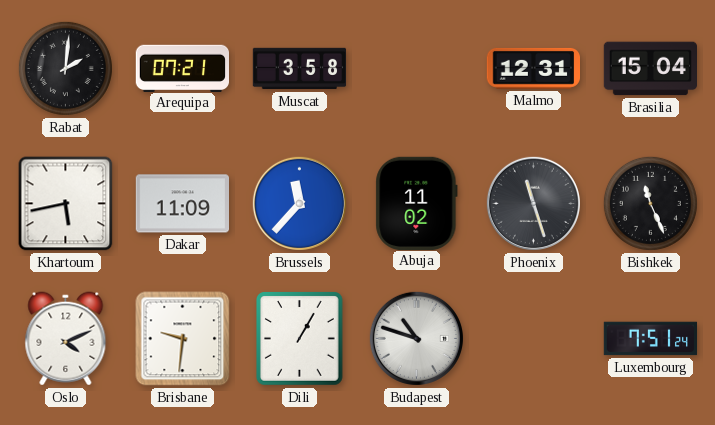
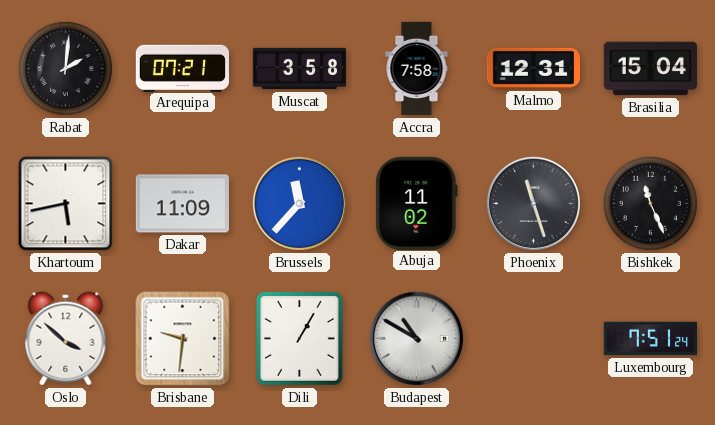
Accra: none -> 7:58
Oslo: 4:11 -> 3:52
Budapest: 10:48 -> 10:50
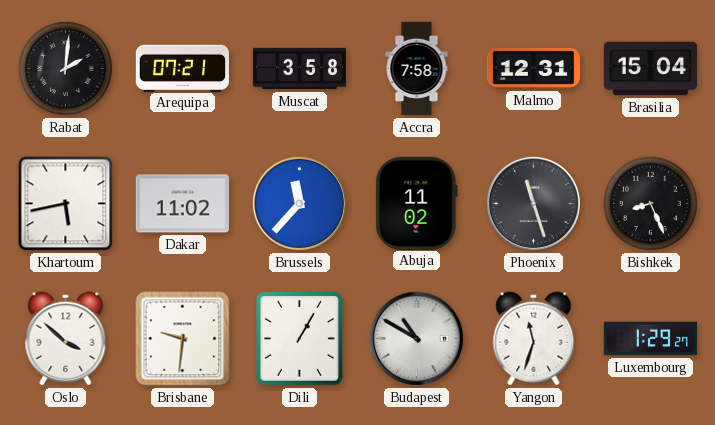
Dakar: 11:09 -> 11:02
Bishkek: 11:26 -> 8:26
Yangon: none -> 11:33
Luxembourg: 7:51 -> 1:29
